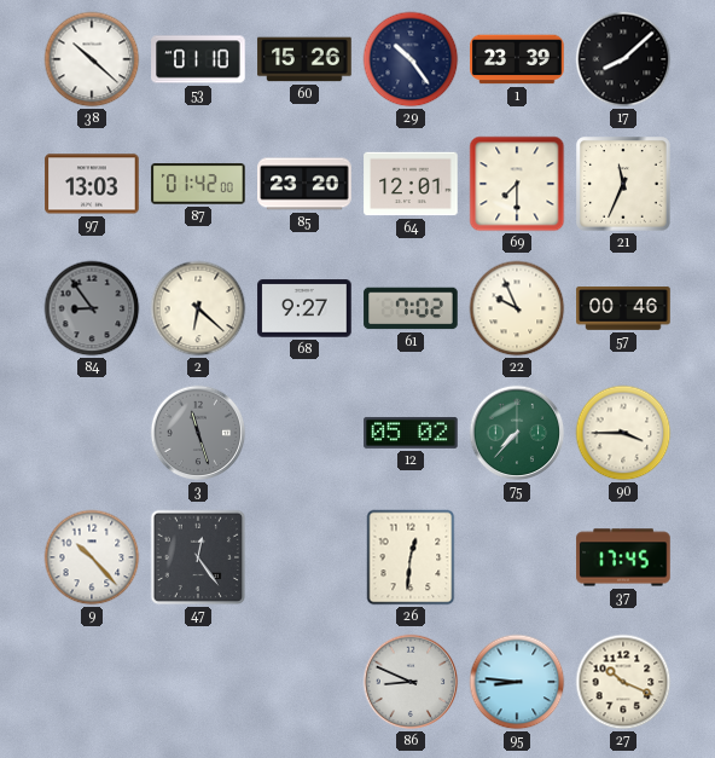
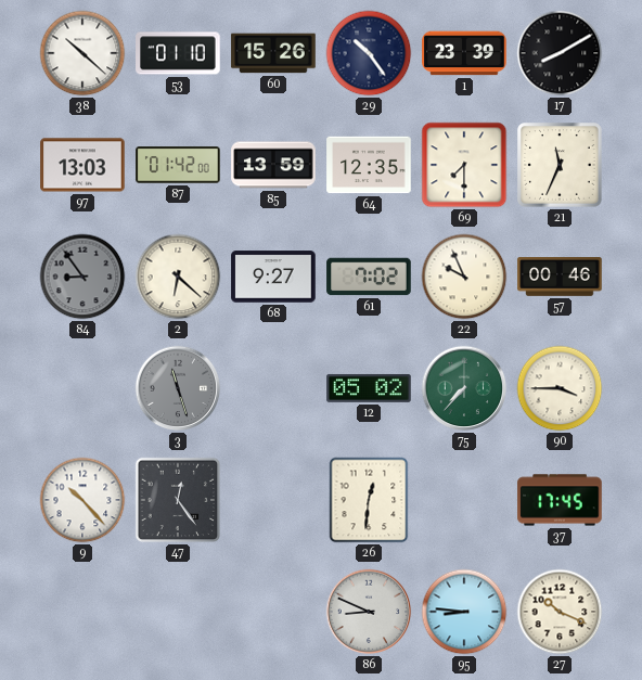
17: 8:08 -> 8:10
85: 23:20 -> 13:59
64: 12:01 -> 12:35
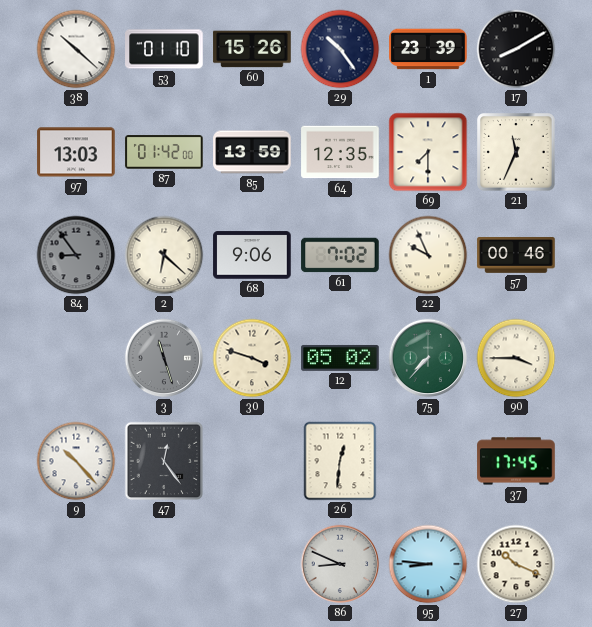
68: 9:27 -> 9:06
30: none -> 3:48
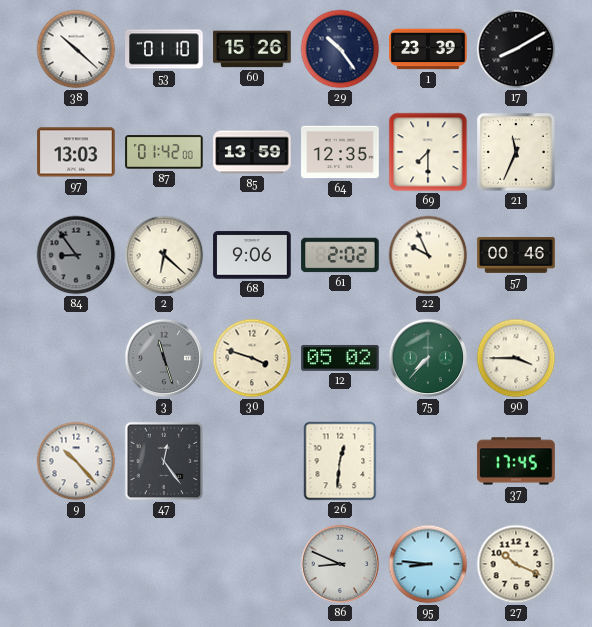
61: 7:02 -> 2:02
